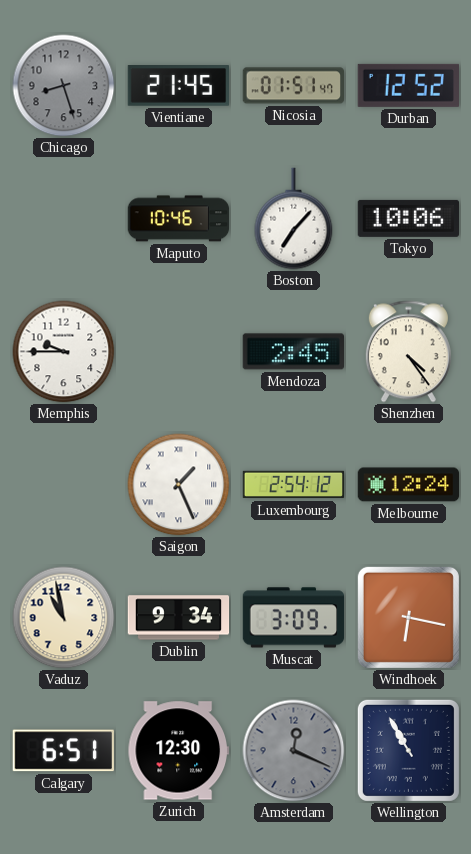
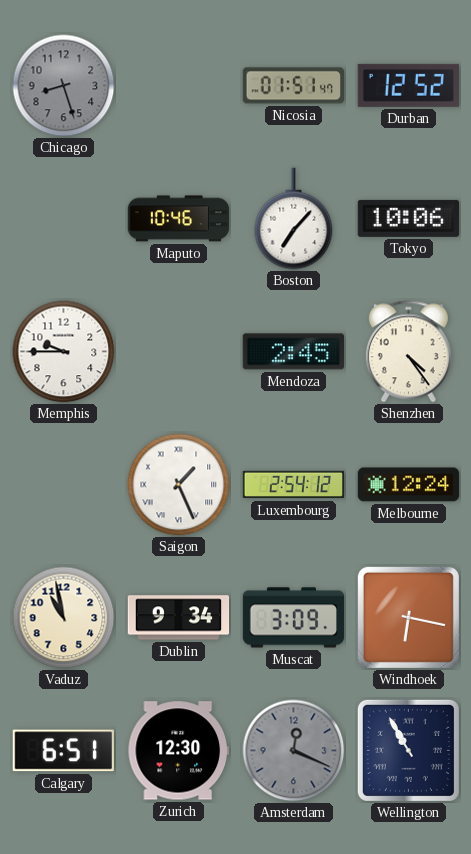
Vientiane: 21:45 -> none
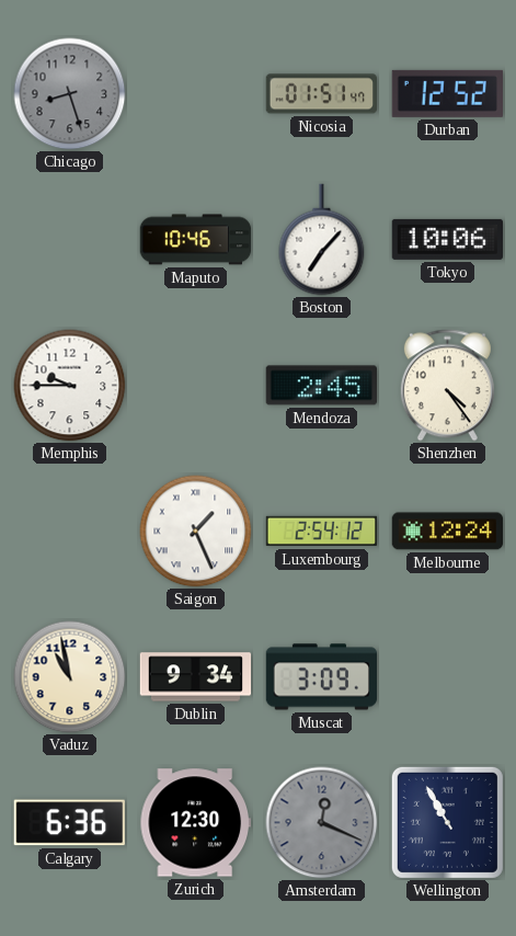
Windhoek: 6:17 -> none
Calgary: 6:51 -> 6:36
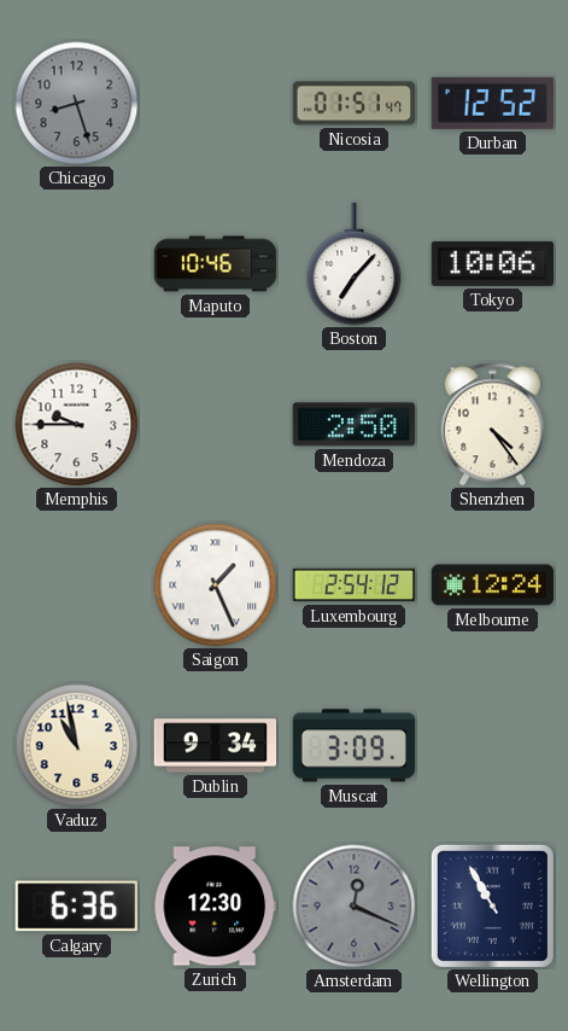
Mendoza: 2:45 -> 2:50
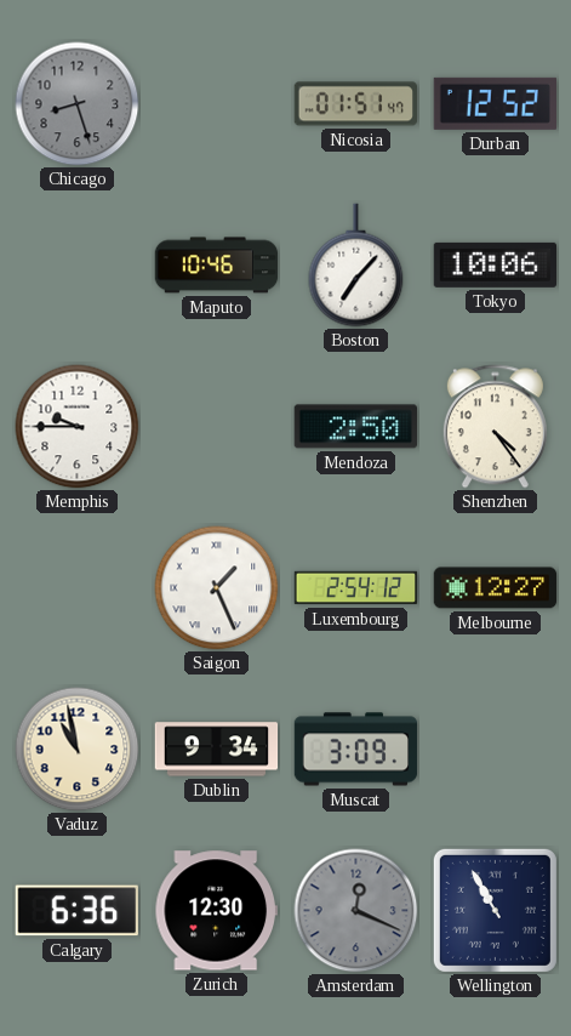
Melbourne: 12:24 -> 12:27
